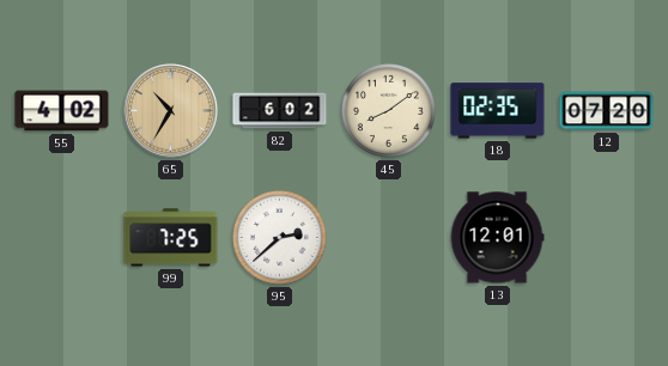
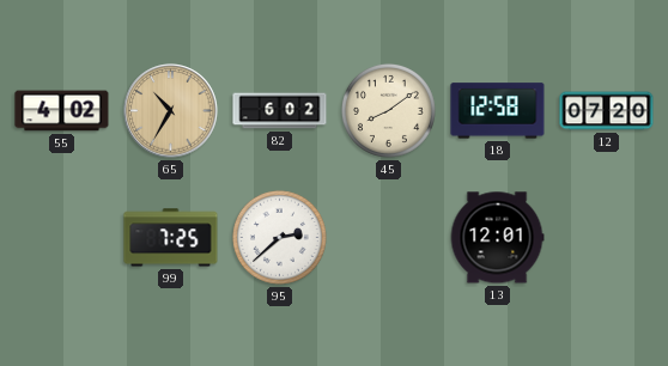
18: 02:35 -> 12:58
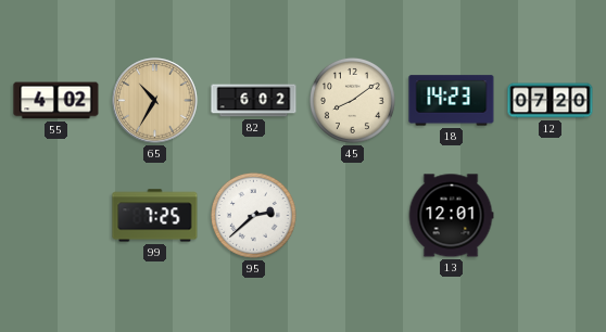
18: 12:58 -> 14:23
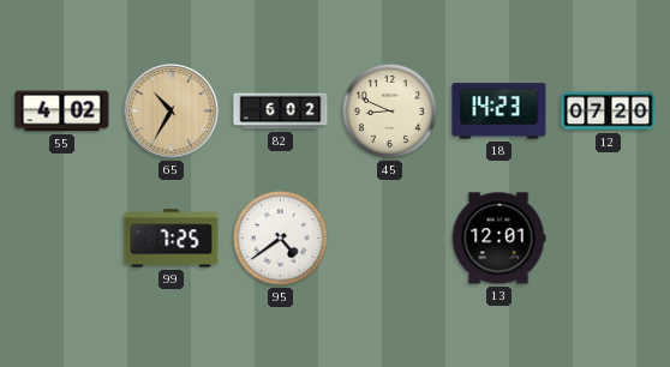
45: 8:09 -> 8:49
95: 2:38 -> 4:39
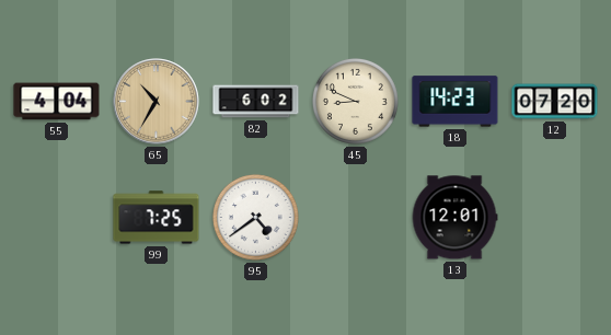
55: 4:02 -> 4:04
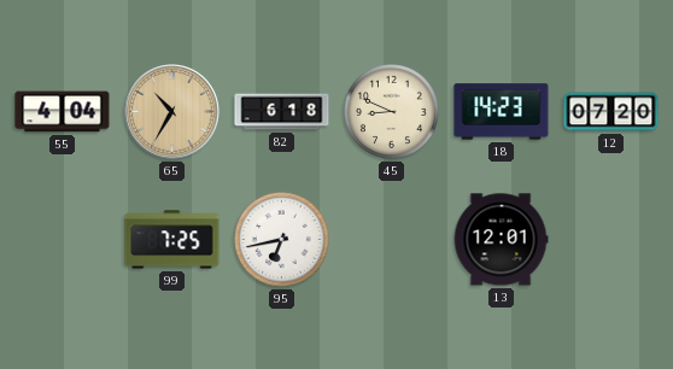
82: 6:02 -> 6:18
95: 4:39 -> 6:43
